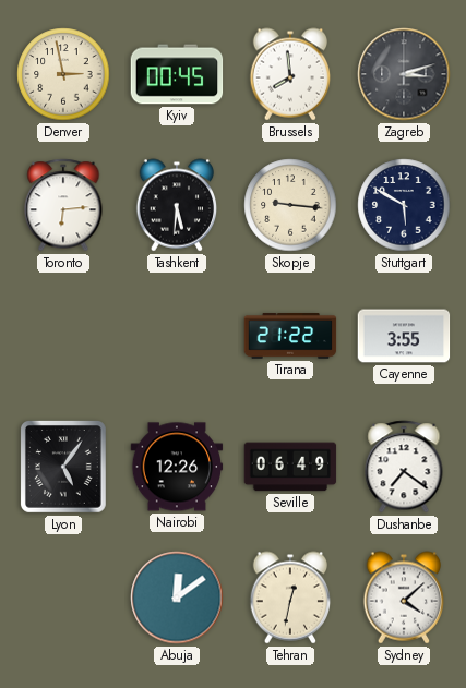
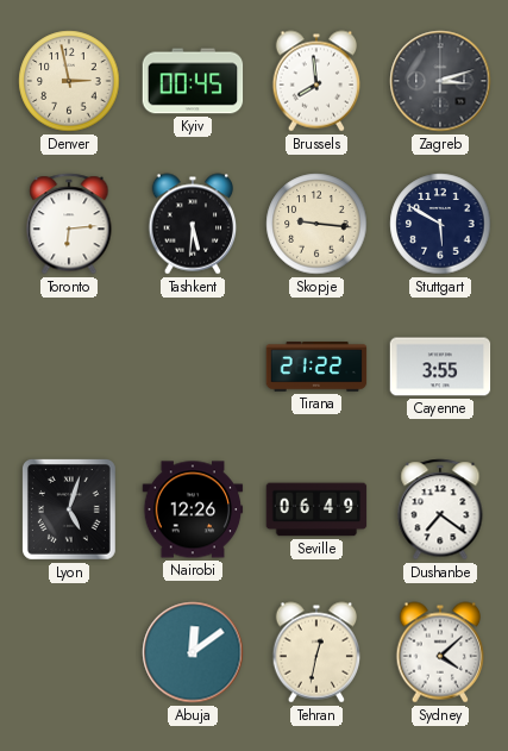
Lyon: 5:06 -> 5:03
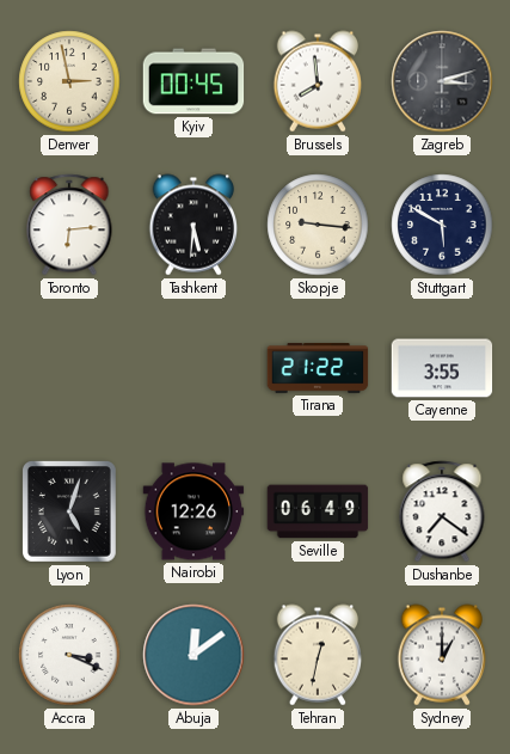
Accra: none -> 3:19
Sydney: 4:08 -> 1:00
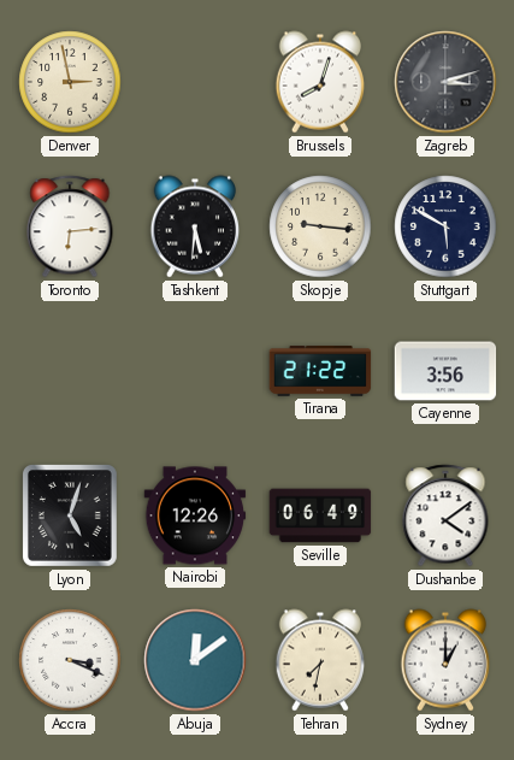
Kyiv: 00:45 -> none
Brussels: 7:59 -> 8:03
Cayenne: 3:55 -> 3:56
Dushanbe: 7:21 -> 4:09
Tehran: 12:32 -> 7:32
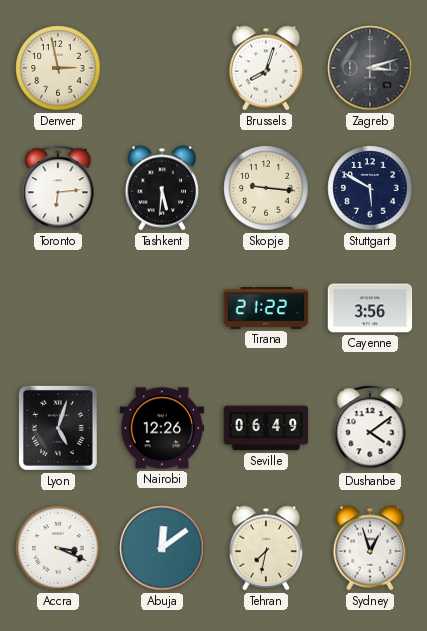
Sydney: 1:00 -> 12:57
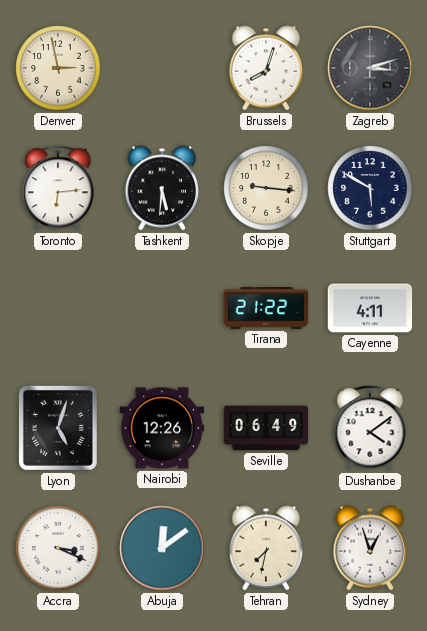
Cayenne: 3:56 -> 4:11
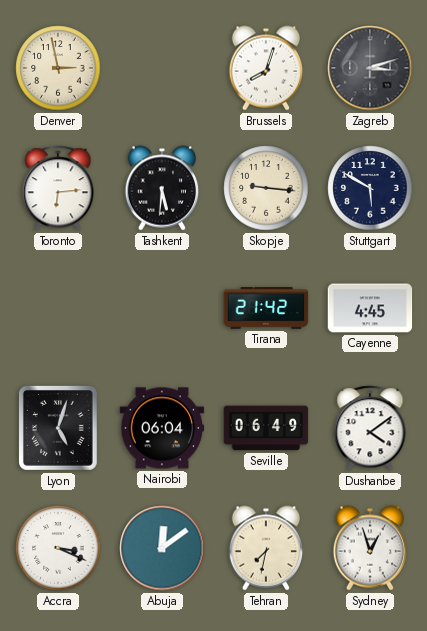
Tirana: 21:22 -> 21:42
Cayenne: 4:11 -> 4:45
Nairobi: 12:26 -> 06:04
